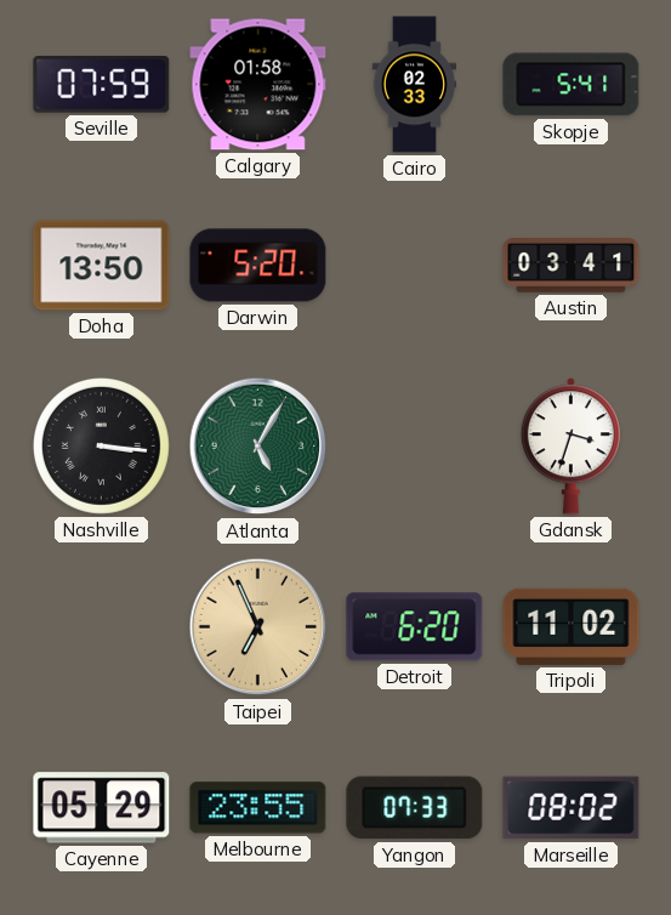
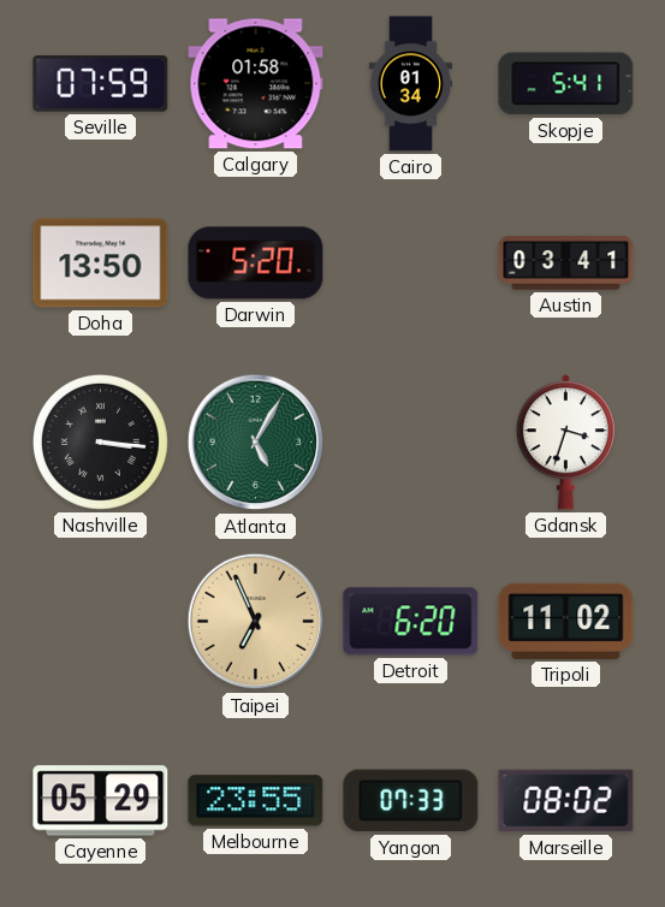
Cairo: 02:33 -> 01:34
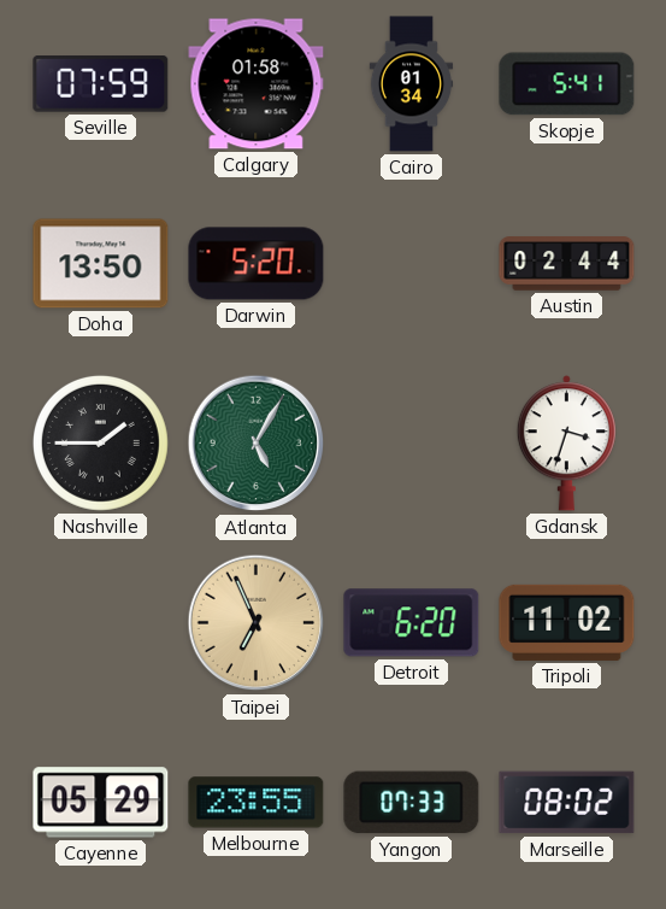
Austin: 03:41 -> 02:44
Nashville: 3:16 -> 1:45
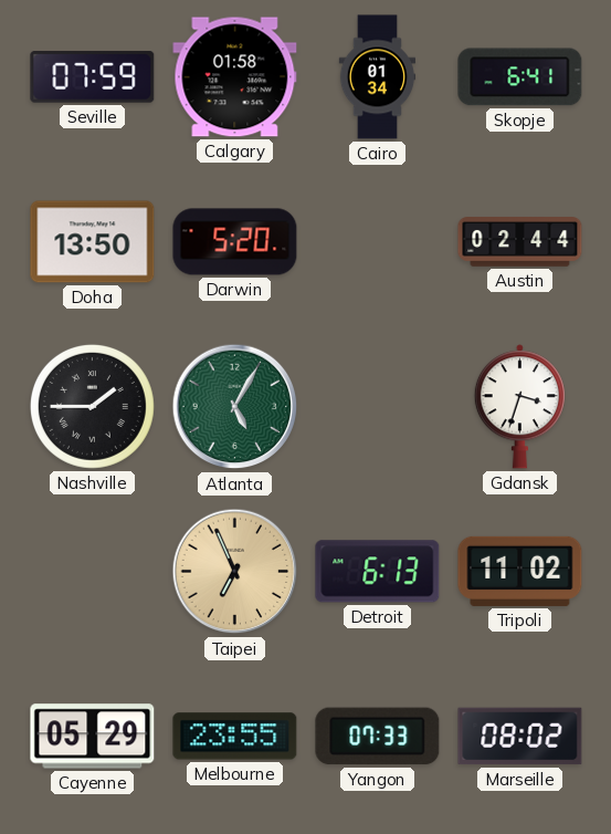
Skopje: 5:41 -> 6:41
Detroit: 6:20 -> 6:13
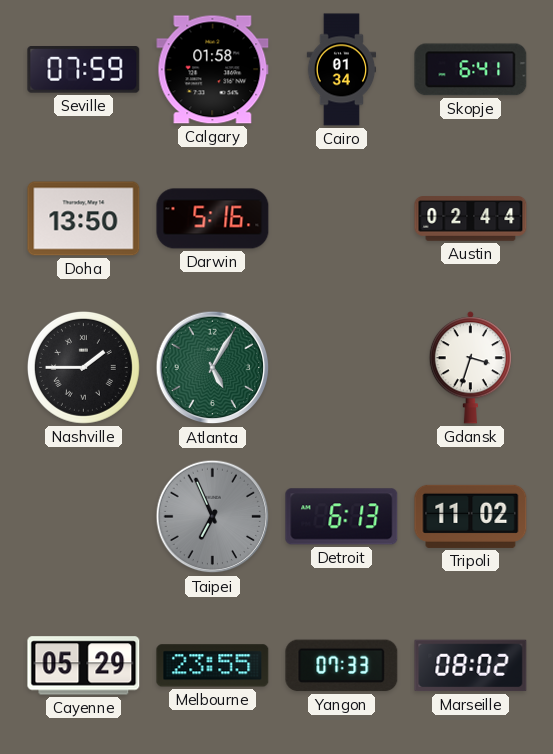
Darwin: 5:20 -> 5:16
Taipei dial: champagne -> grey
